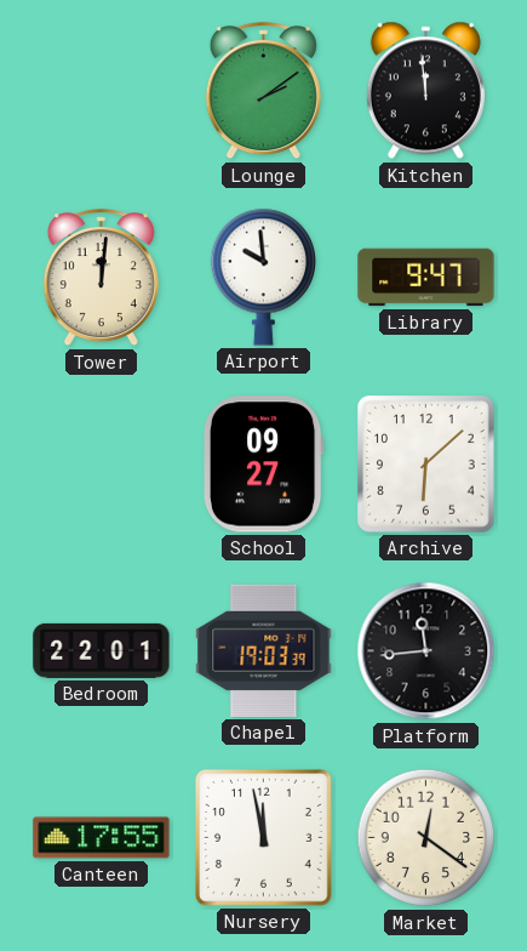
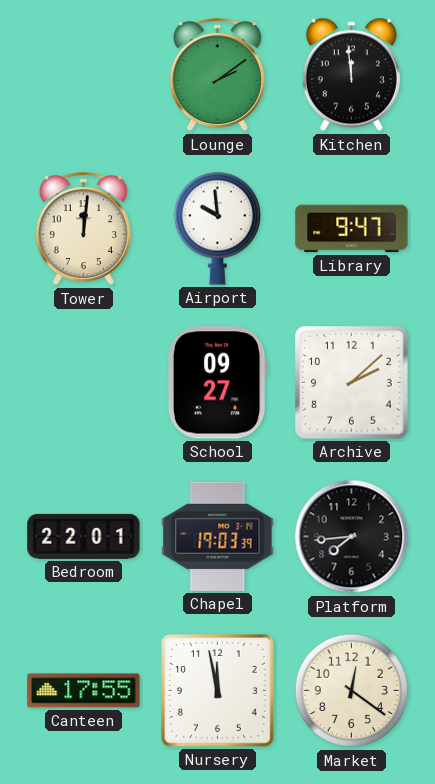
Archive: 6:08 -> 2:08
Platform: 11:44 -> 7:44
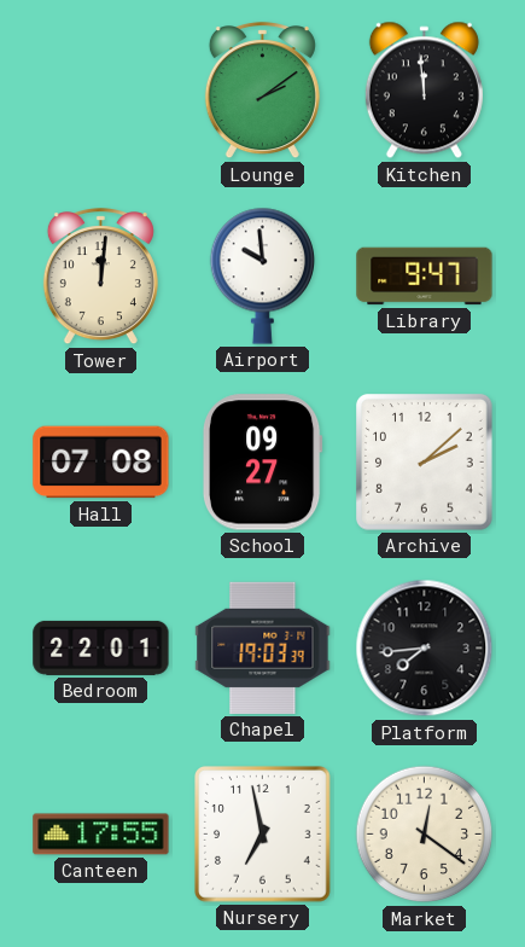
Hall: none -> 07:08
Nursery: 11:58 -> 6:58
